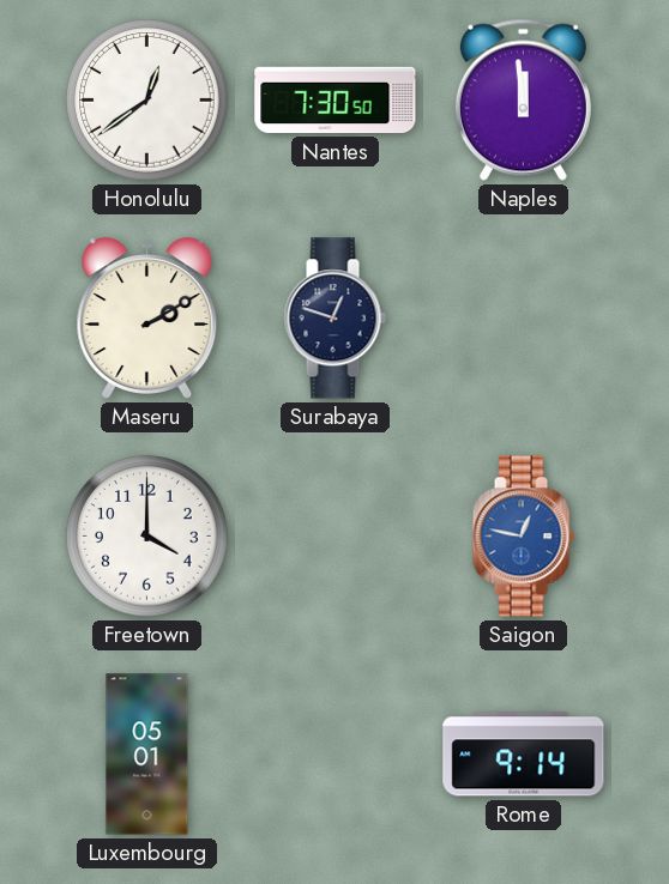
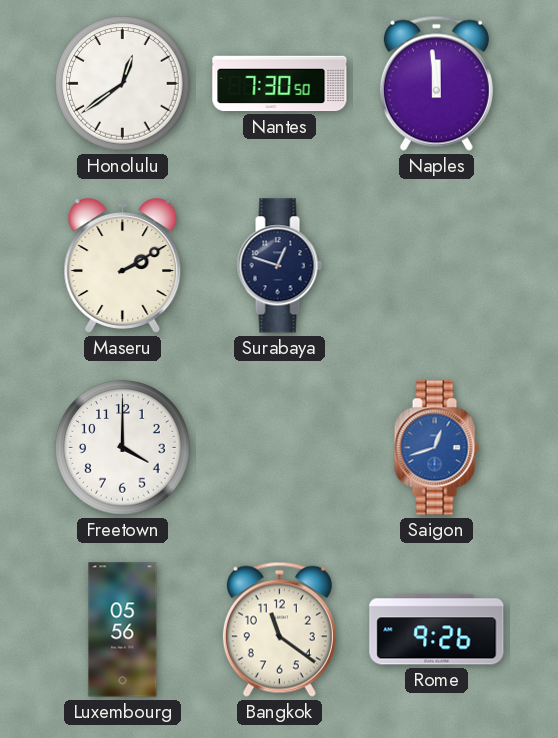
Saigon: 12:47 -> 12:42
Luxembourg: 05:01 -> 05:56
Bangkok: none -> 11:21
Rome: 9:14 -> 9:26
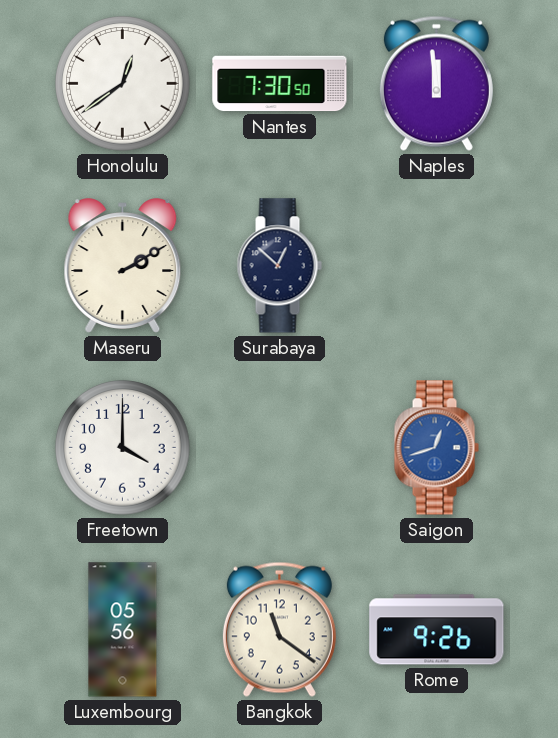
Surabaya: 12:48 -> 12:52
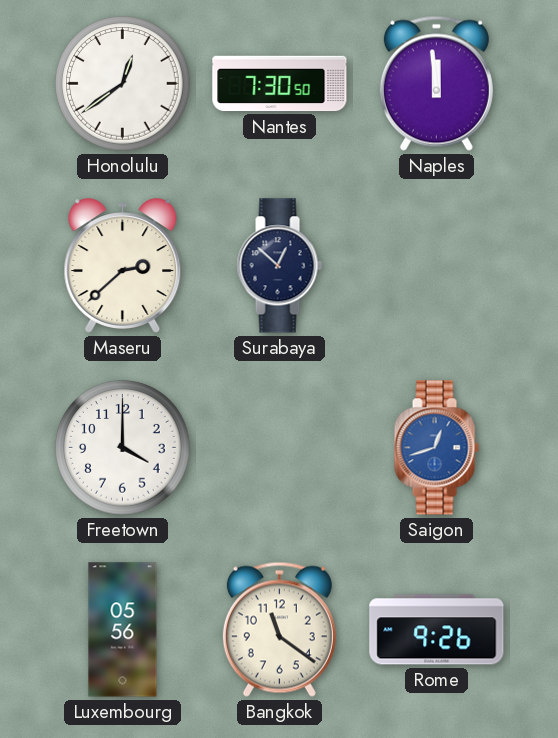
Maseru: 2:10 -> 2:38
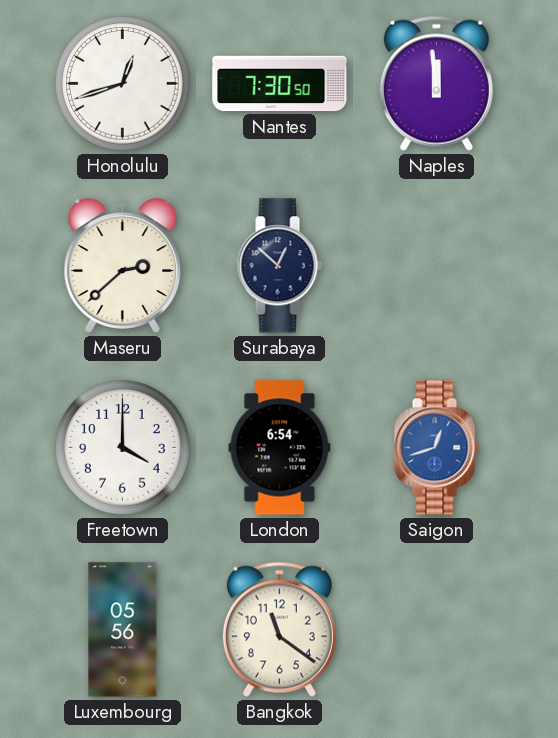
Honolulu: 12:39 -> 12:42
London: none -> 6:54
Rome: 9:26 -> none
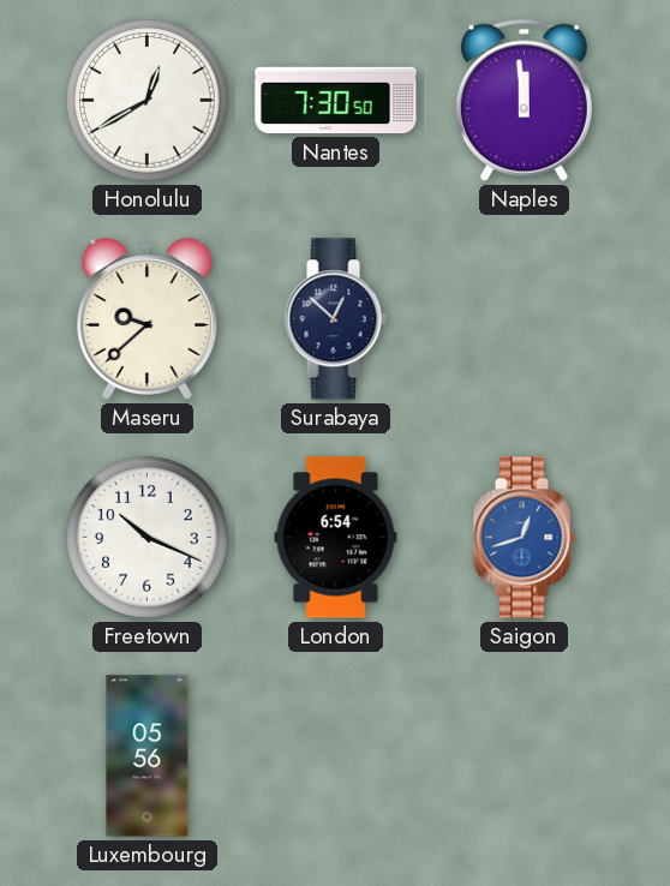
Honolulu: 12:42 -> 12:40
Maseru: 2:38 -> 9:38
Freetown: 4:00 -> 10:19
Bangkok: 11:21 -> none
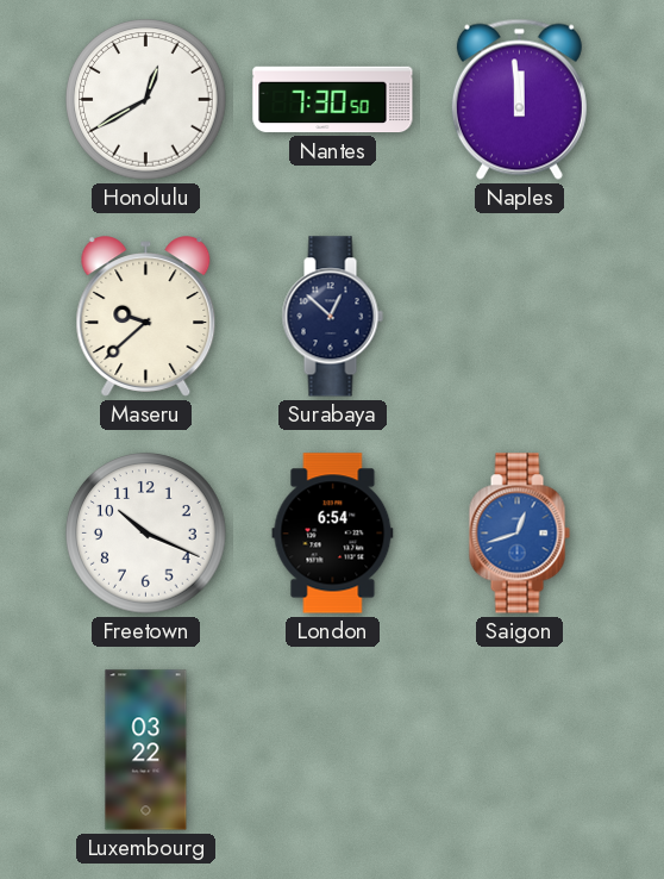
Luxembourg: 05:56 -> 03:22
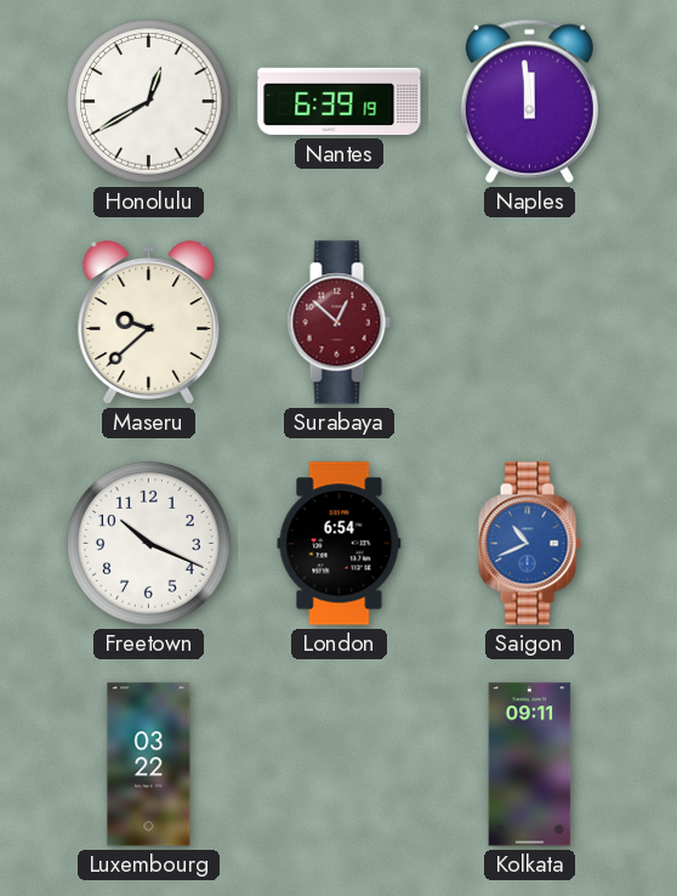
Nantes: 7:30 -> 6:39
Surabaya dial: navy -> burgundy
Saigon: 12:42 -> 10:41
Kolkata: none -> 09:11
